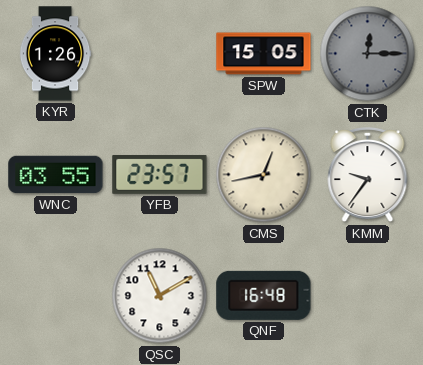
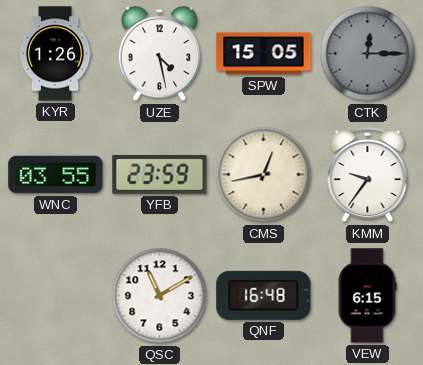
UZE: none -> 4:28
YFB: 23:57 -> 23:59
VEW: none -> 6:15
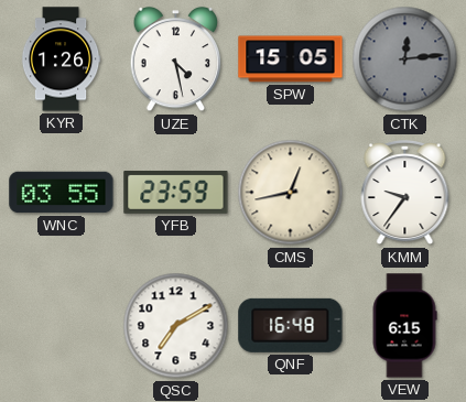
CTK: 12:15 -> 12:14
QSC: 11:10 -> 7:10
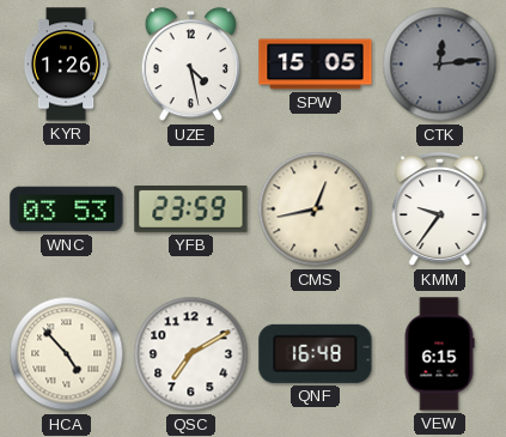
WNC: 03:55 -> 03:53
HCA: none -> 4:53
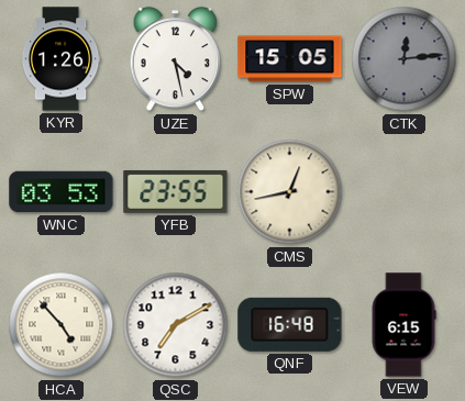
YFB: 23:59 -> 23:55
KMM: 9:36 -> none
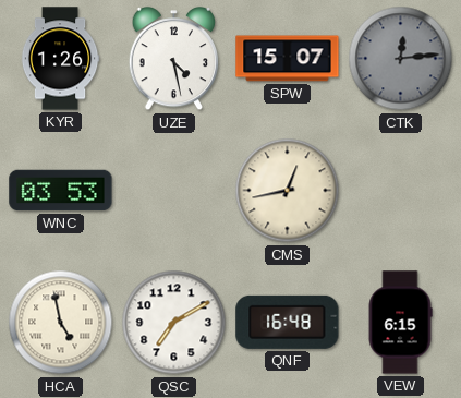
SPW: 15:05 -> 15:07
YFB: 23:55 -> none
HCA: 4:53 -> 4:58
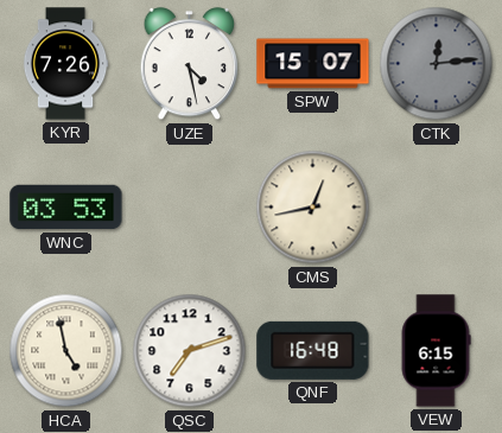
KYR: 1:26 -> 7:26
QSC: 7:10 -> 7:12
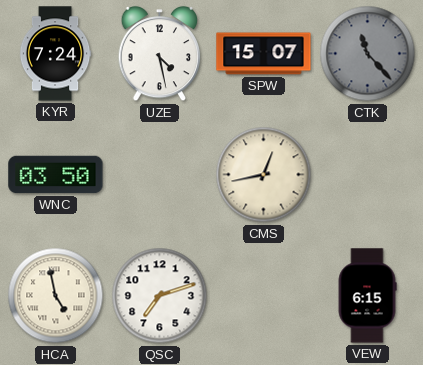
KYR: 7:26 -> 7:24
CTK: 12:14 -> 11:23
WNC: 03:53 -> 03:50
QNF: 16:48 -> none
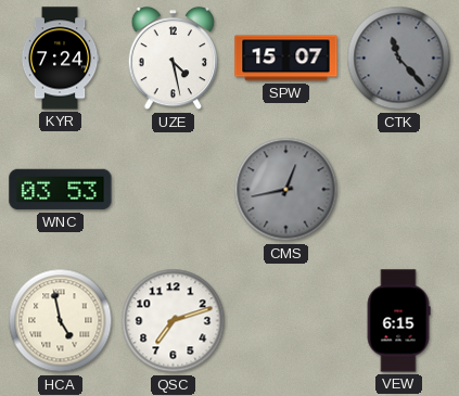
WNC: 03:50 -> 03:53
CMS dial: cream -> grey
